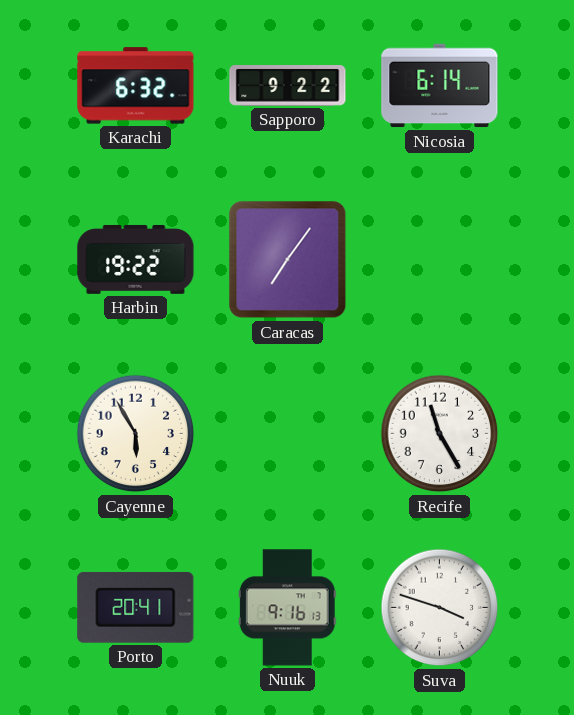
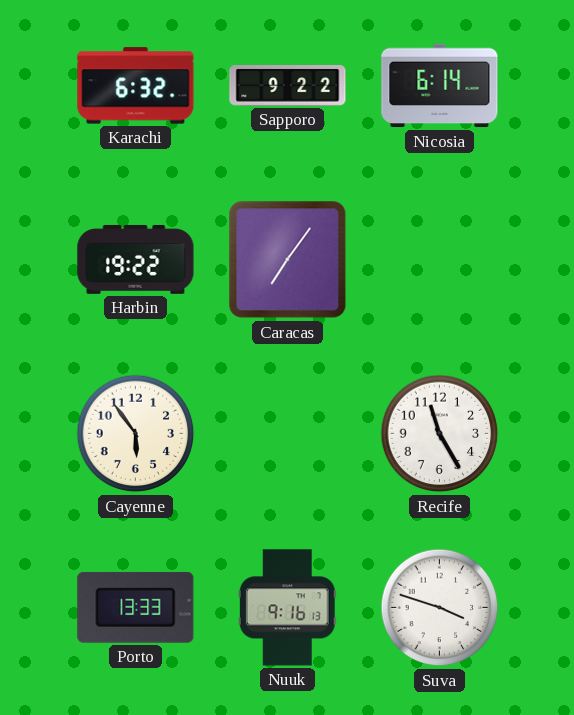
Cayenne: 5:55 -> 5:54
Porto: 20:41 -> 13:33
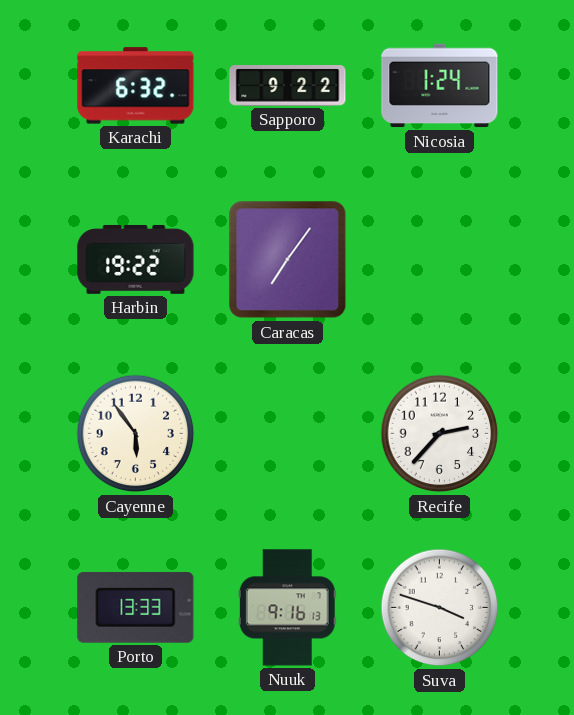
Nicosia: 6:14 -> 1:24
Recife: 11:25 -> 2:37
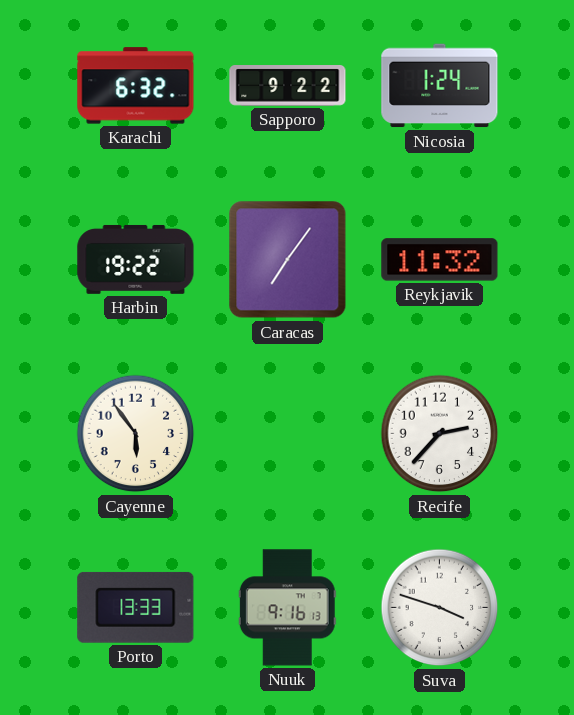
Reykjavik: none -> 11:32
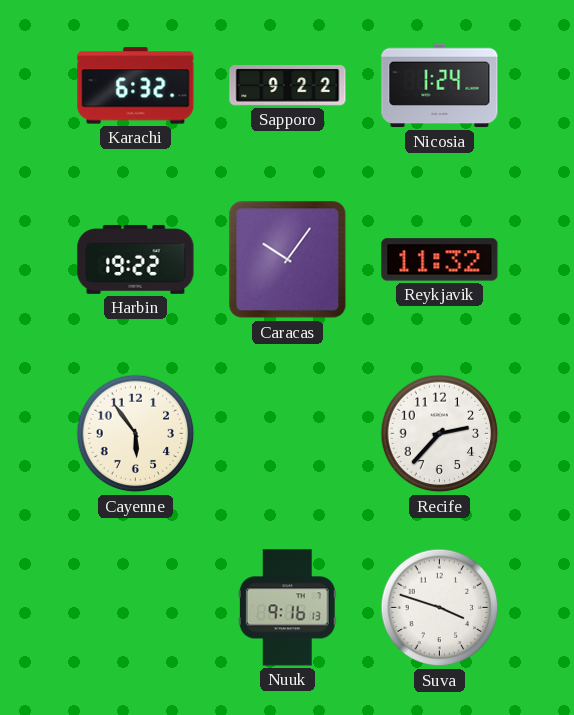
Caracas: 7:06 -> 10:06
Porto: 13:33 -> none
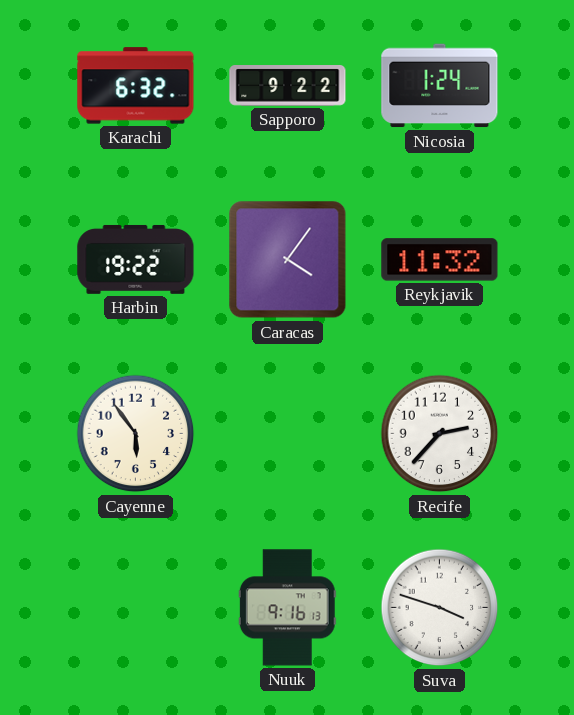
Caracas: 10:06 -> 4:06
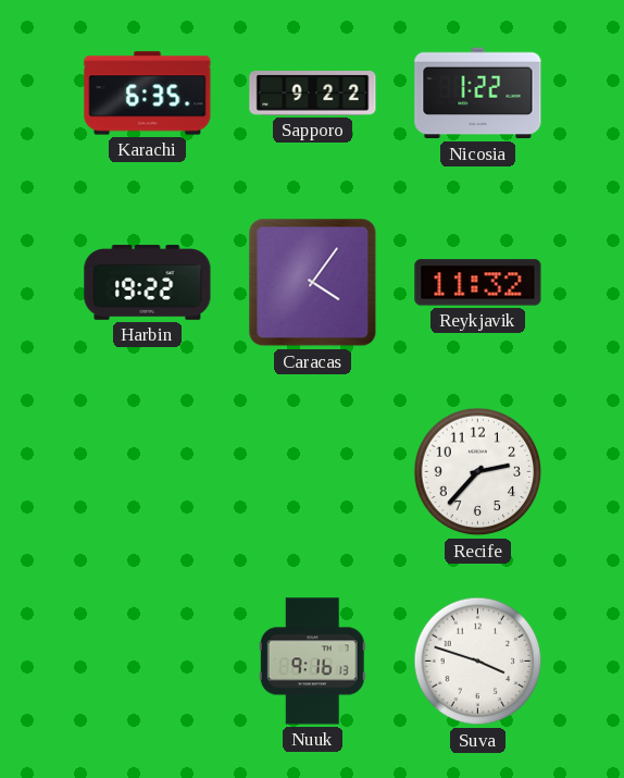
Karachi: 6:32 -> 6:35
Nicosia: 1:24 -> 1:22
Cayenne: 5:54 -> none
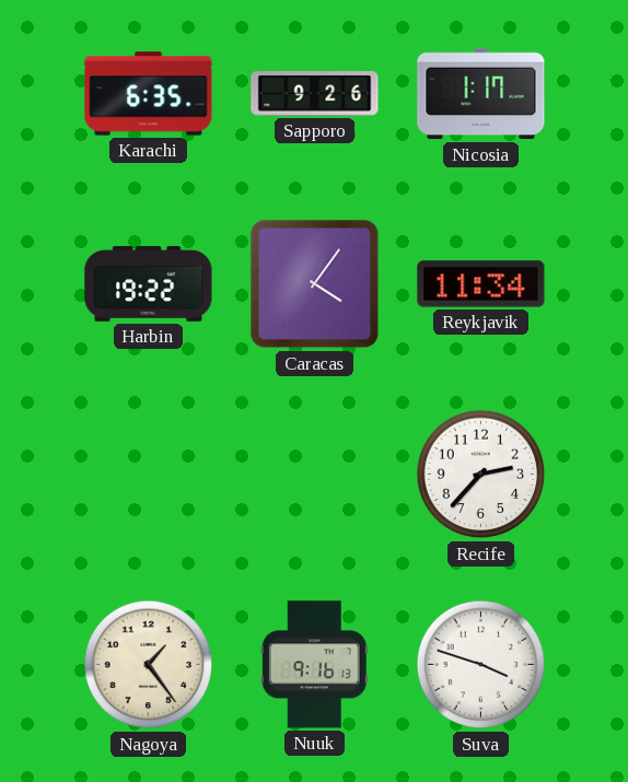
Sapporo: 9:22 -> 9:26
Nicosia: 1:22 -> 1:17
Reykjavik: 11:32 -> 11:34
Nagoya: none -> 1:24
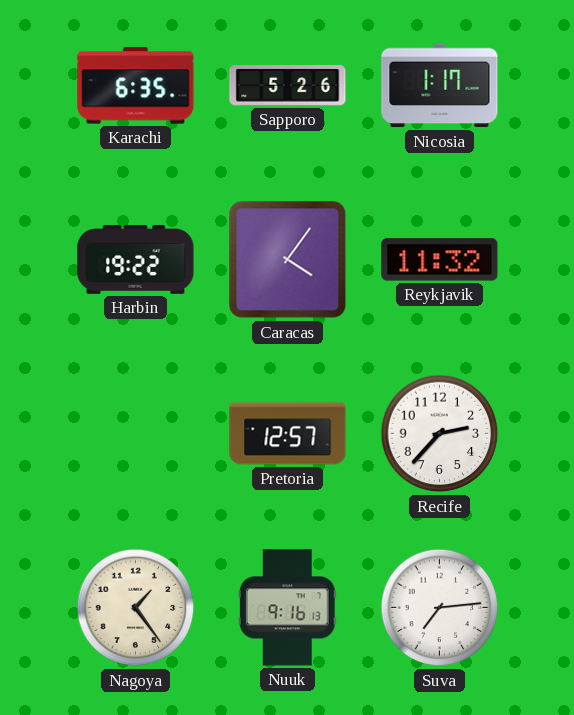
Sapporo: 9:26 -> 5:26
Reykjavik: 11:34 -> 11:32
Pretoria: none -> 12:57
Suva: 3:48 -> 7:14
